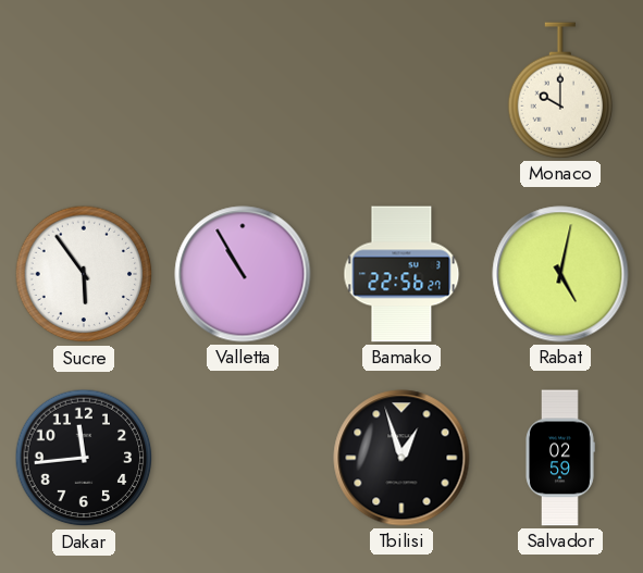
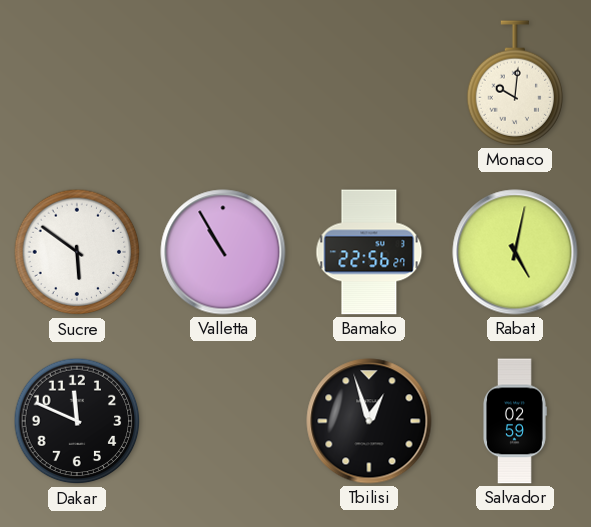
Monaco: 10:00 -> 10:01
Sucre: 5:54 -> 5:51
Dakar: 11:44 -> 11:49
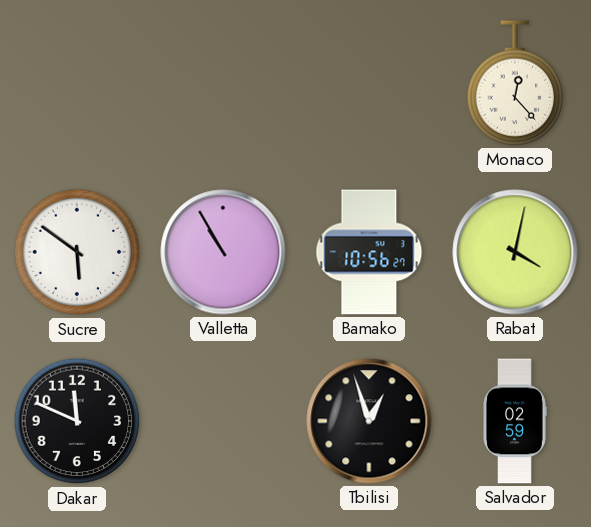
Monaco: 10:01 -> 12:23
Bamako: 22:56 -> 10:56
Rabat: 5:02 -> 4:02
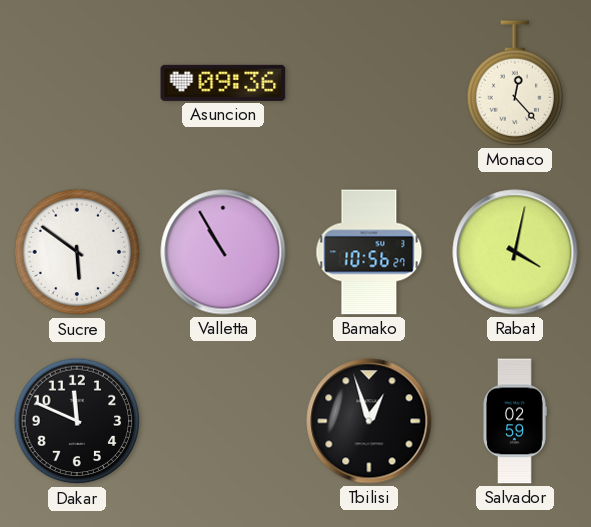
Asuncion: none -> 09:36
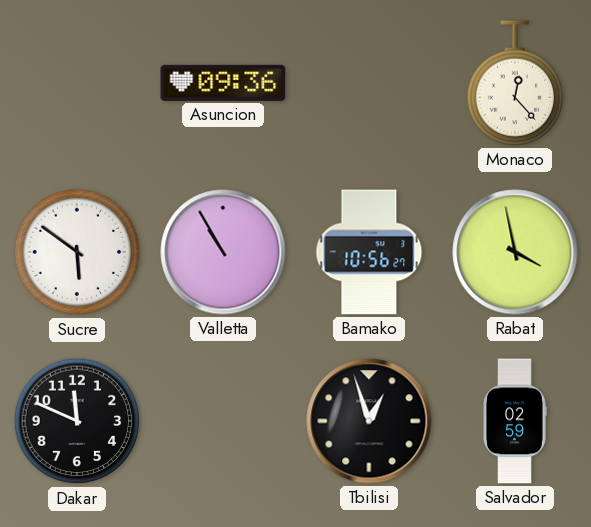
Rabat: 4:02 -> 3:58
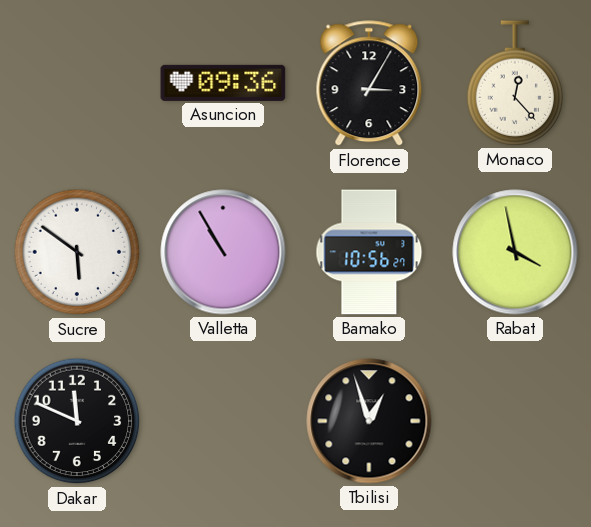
Florence: none -> 3:05
Salvador: 02:59 -> none
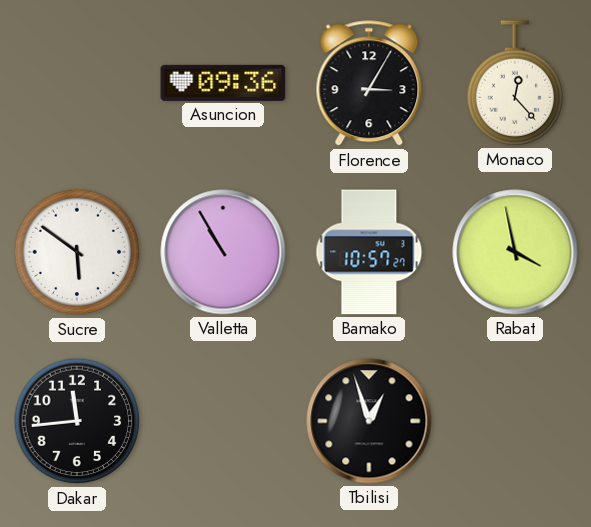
Bamako: 10:56 -> 10:57
Dakar: 11:49 -> 11:44
